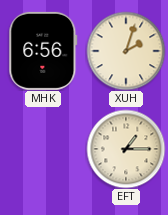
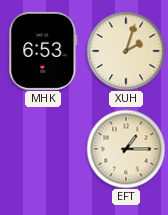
MHK: 6:56 -> 6:53
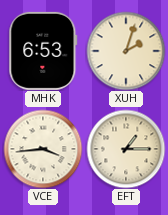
VCE: none -> 3:44
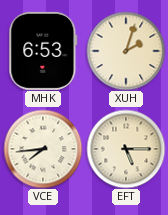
VCE: 3:44 -> 7:44
EFT: 1:15 -> 5:15
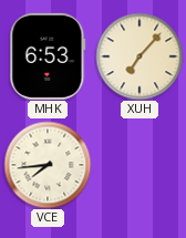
XUH: 2:03 -> 7:07
EFT: 5:15 -> none
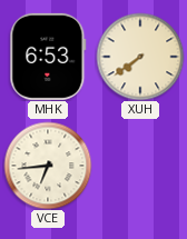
XUH: 7:07 -> 7:39
VCE: 7:44 -> 6:44
